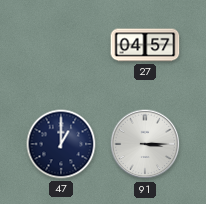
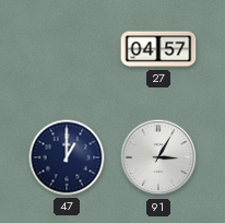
91: 3:15 -> 3:05
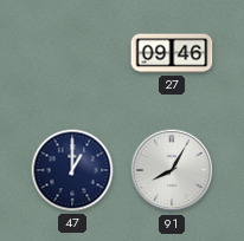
27: 04:57 -> 09:46
91: 3:05 -> 8:05
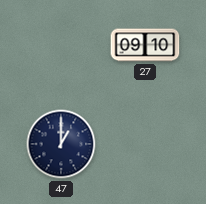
27: 09:46 -> 09:10
91: 8:05 -> none
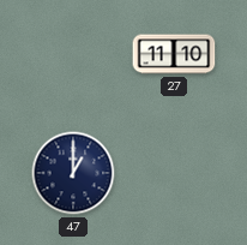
27: 09:10 -> 11:10
